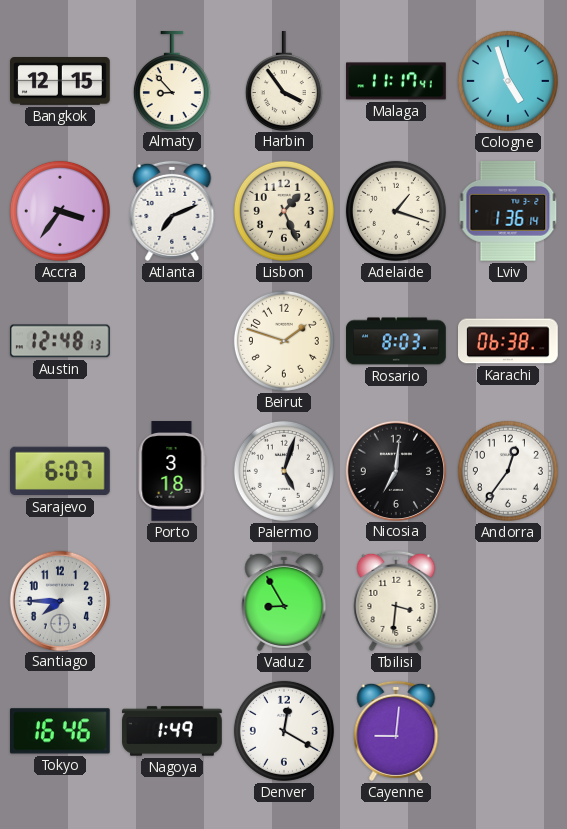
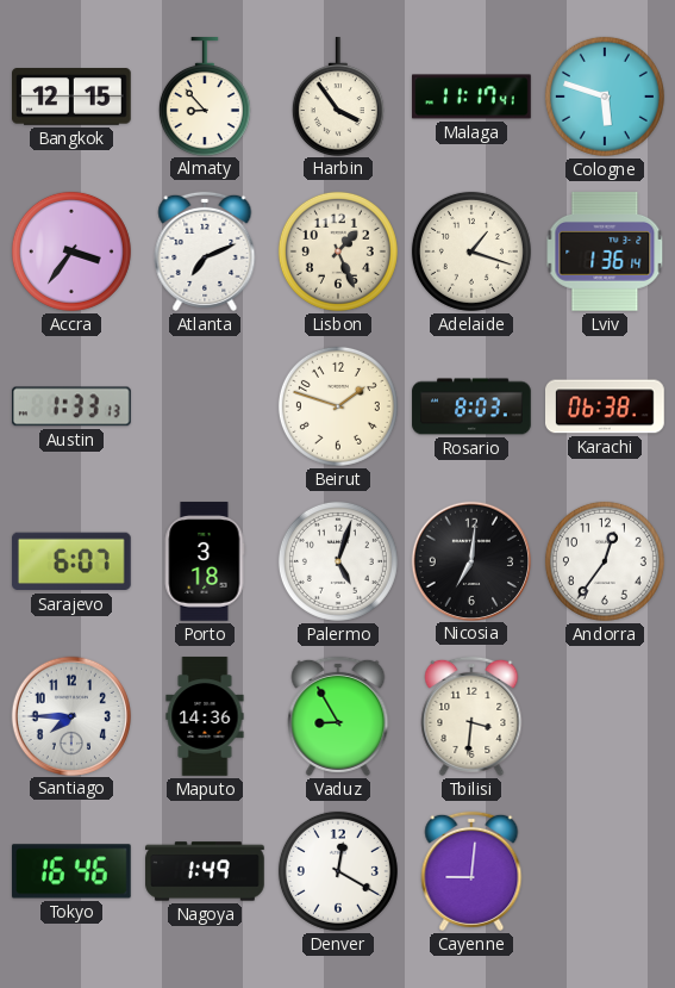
Cologne: 4:57 -> 5:48
Austin: 12:48 -> 1:33
Maputo: none -> 14:36
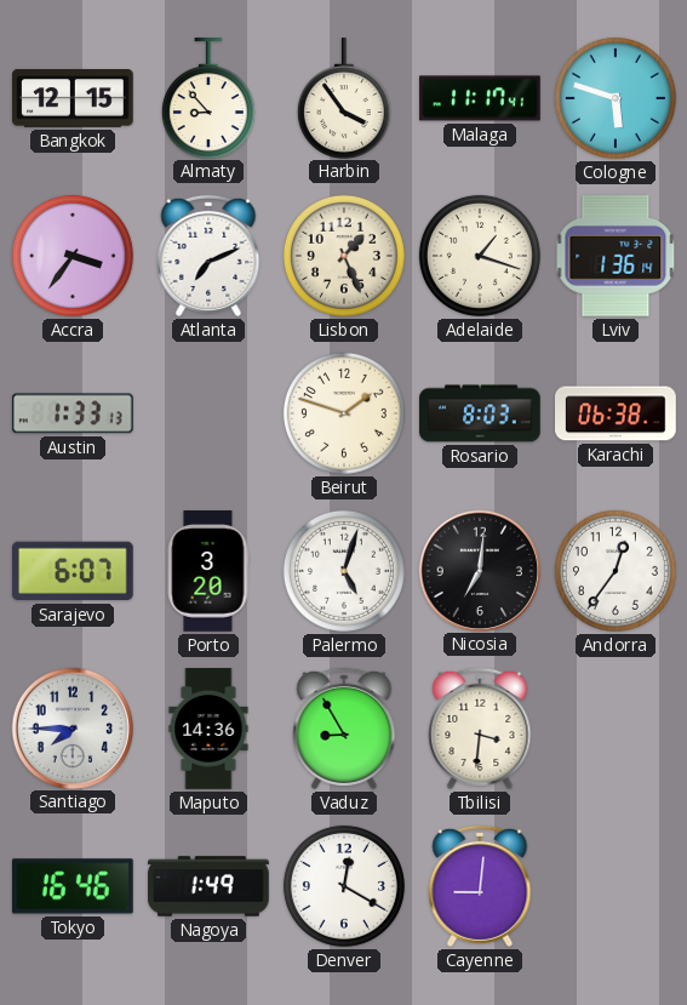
Porto: 3:18 -> 3:20
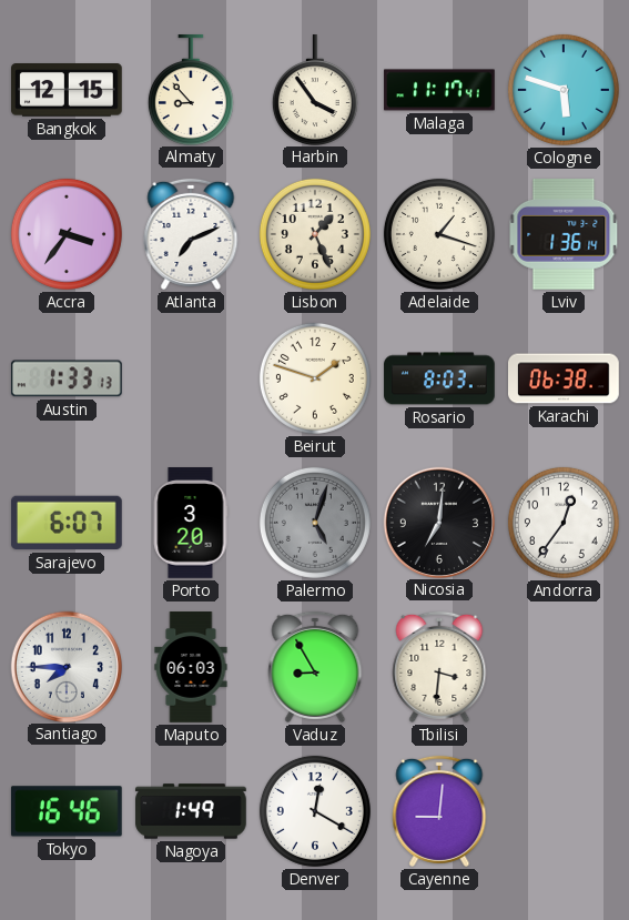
Palermo dial: white -> grey
Maputo: 14:36 -> 06:03
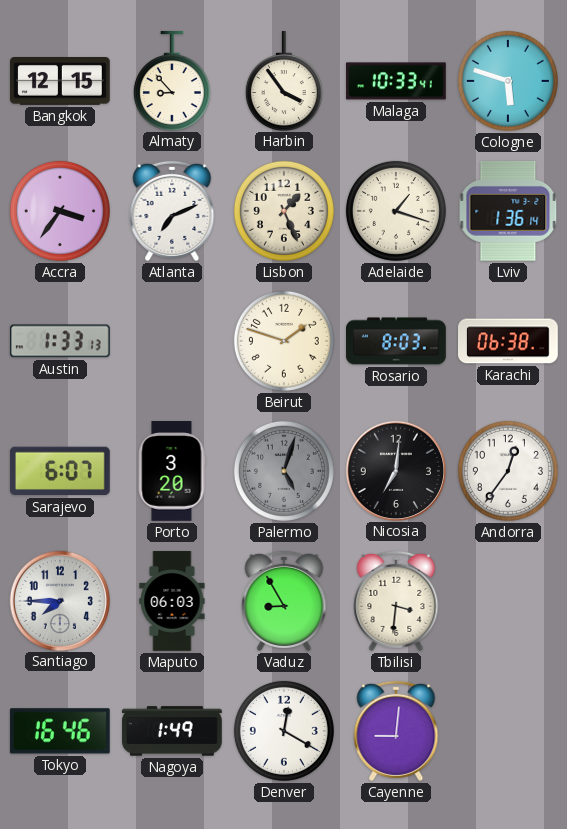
Malaga: 11:17 -> 10:33
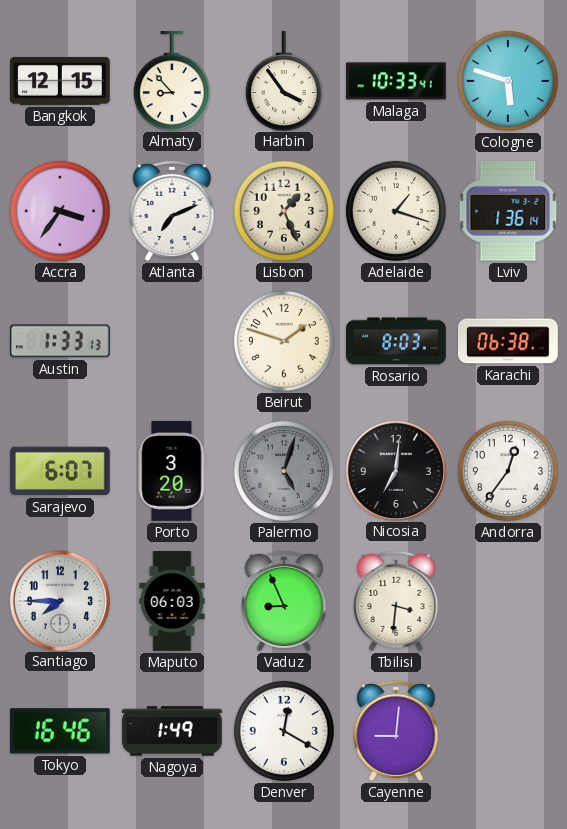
Vaduz: 8:55 -> 8:56
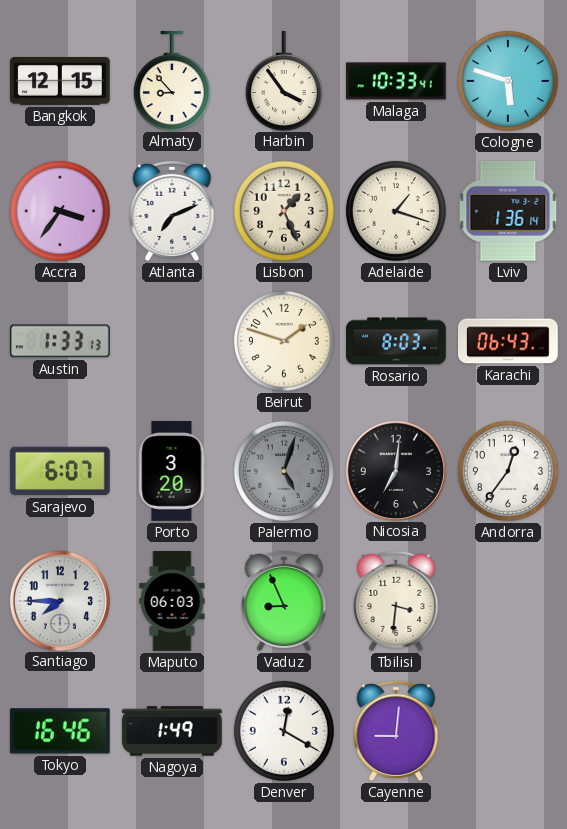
Karachi: 06:38 -> 06:43
